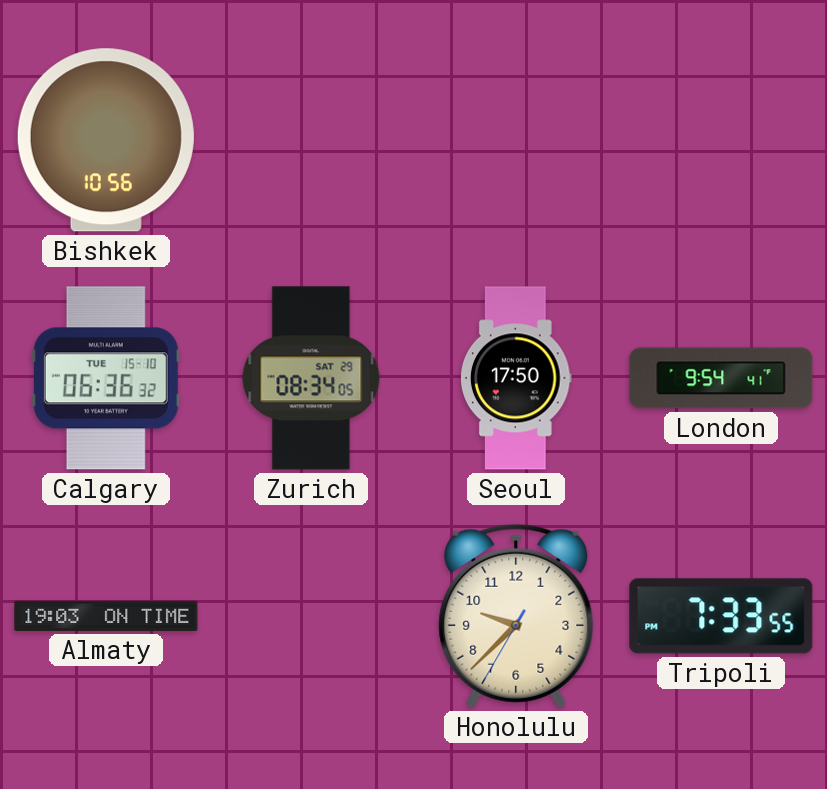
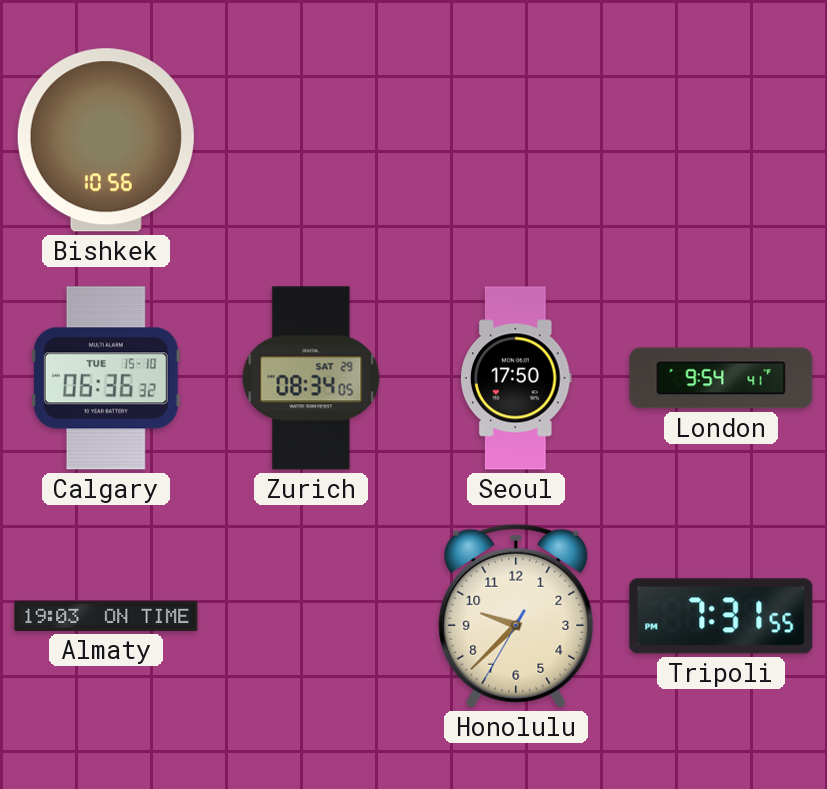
Tripoli: 7:33 -> 7:31
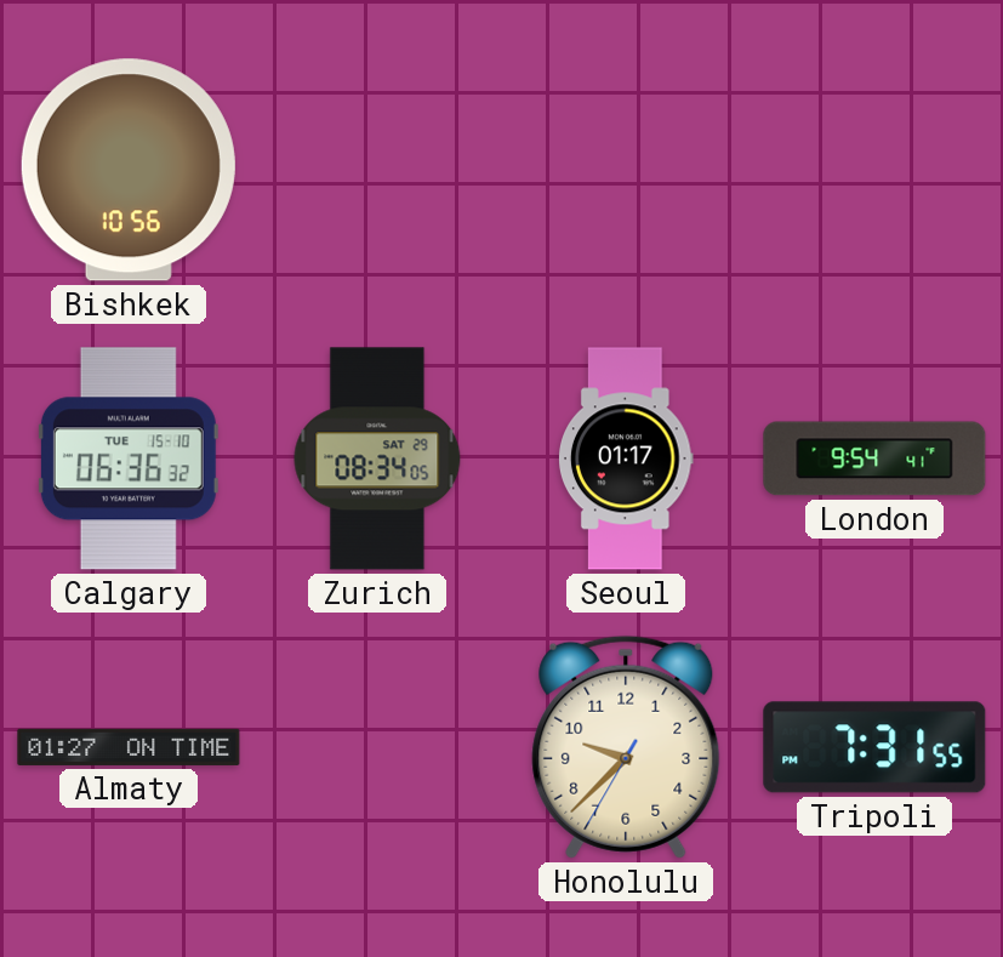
Seoul: 17:50 -> 01:17
Almaty: 19:03 -> 01:27
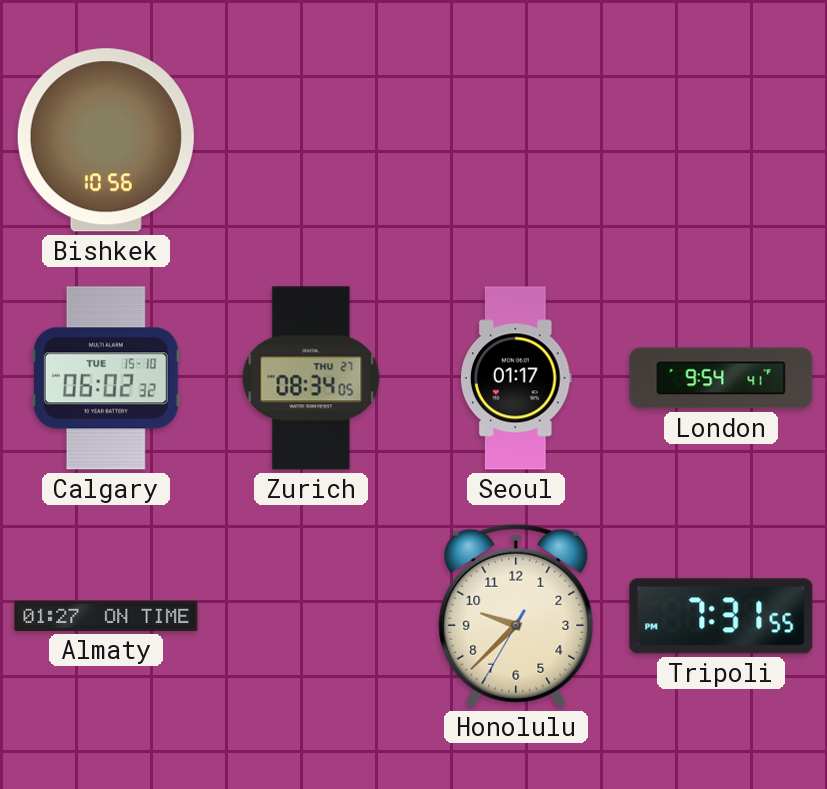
Calgary: 06:36 -> 06:02
Zurich date: SAT 29 -> THU 27
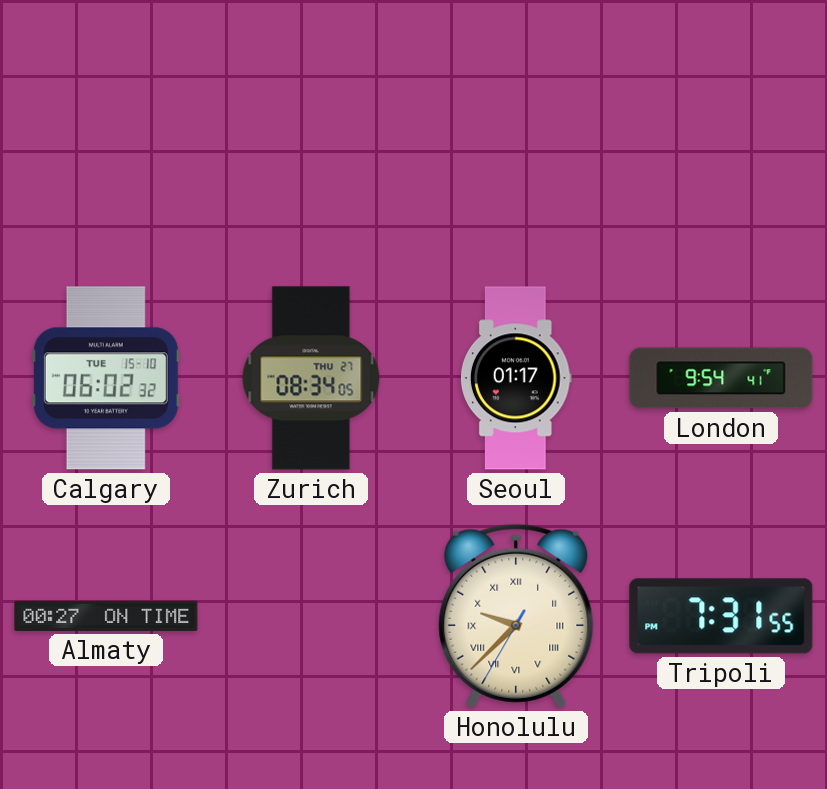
Bishkek: 10:56 -> none
Almaty: 01:27 -> 00:27
Honolulu numerals: Arabic -> Roman
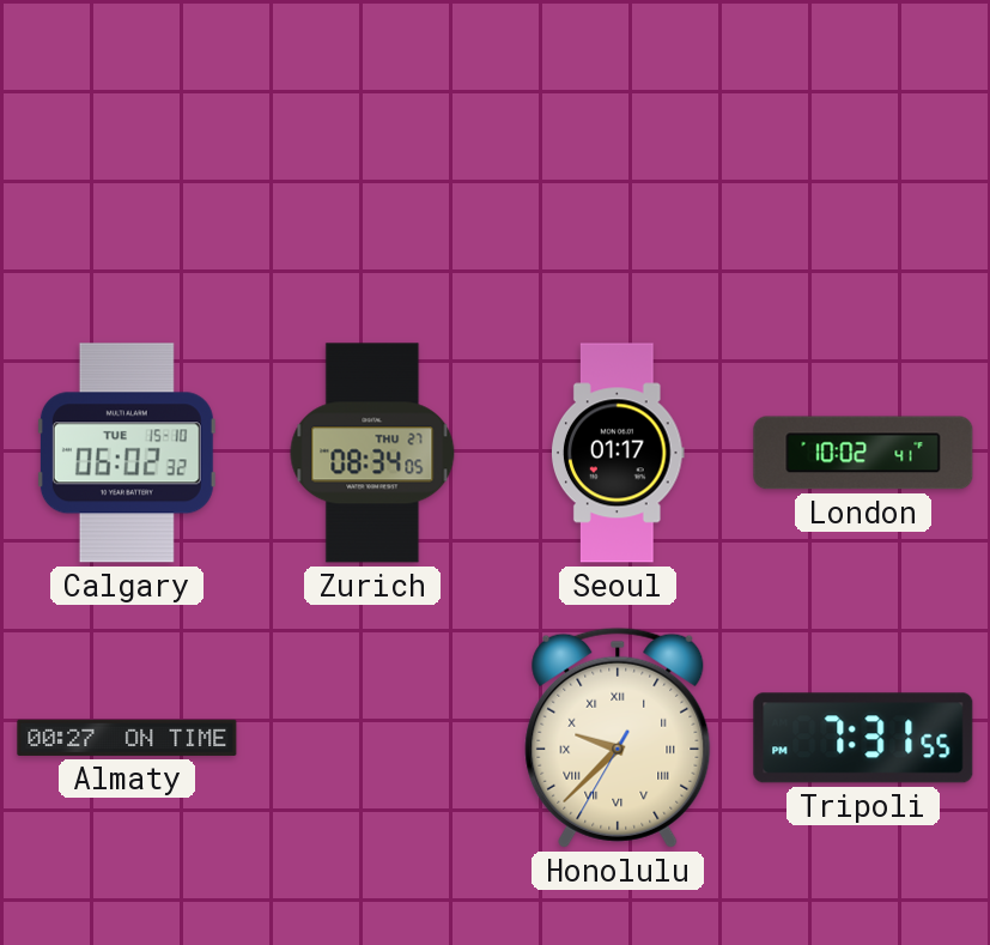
London: 9:54 -> 10:02
